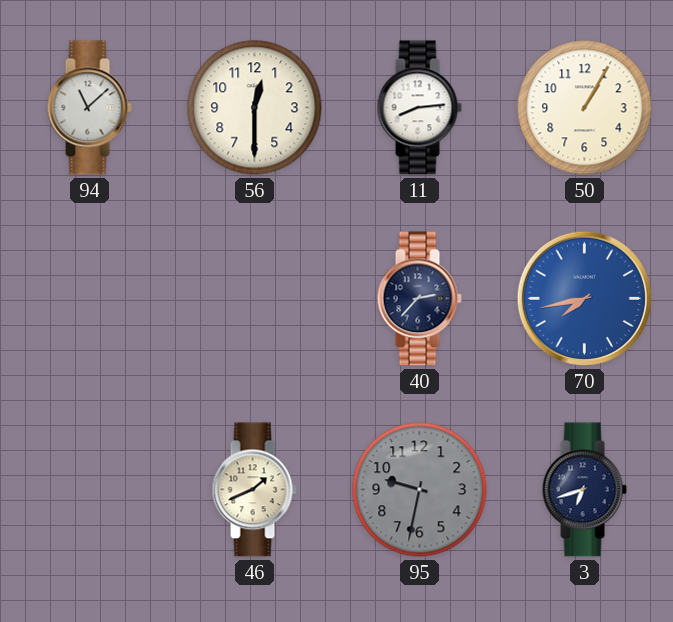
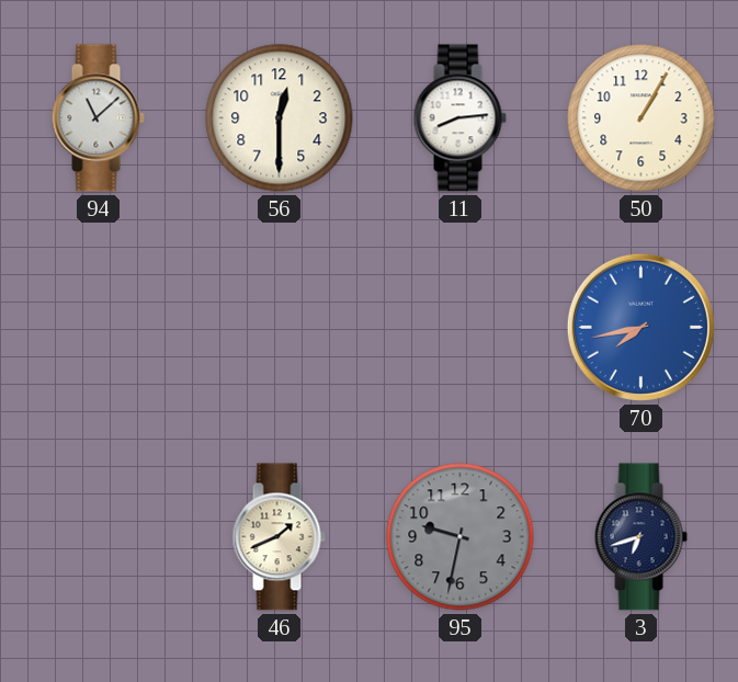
40: 2:37 -> none
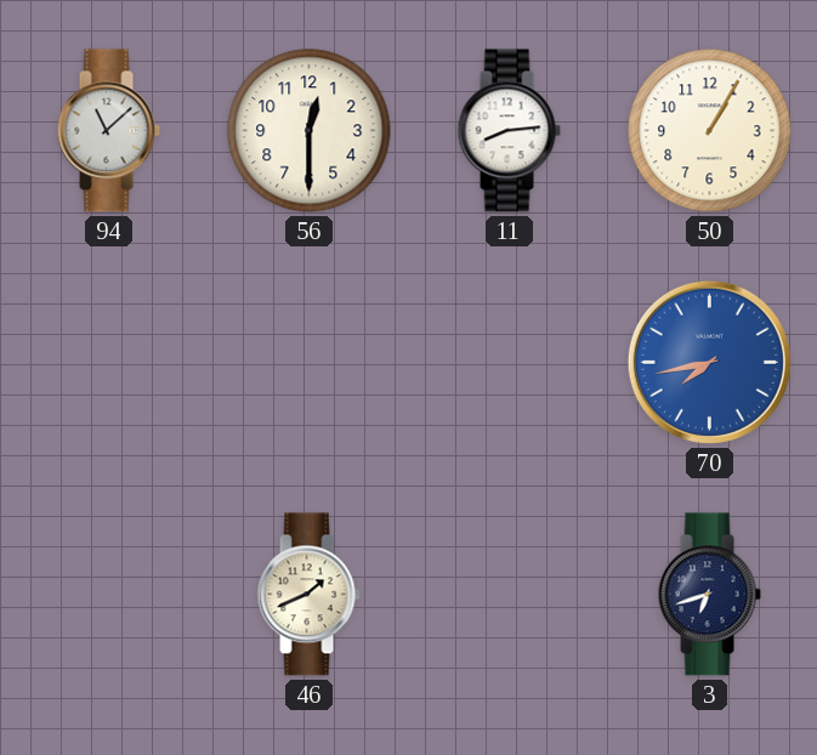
95: 9:32 -> none
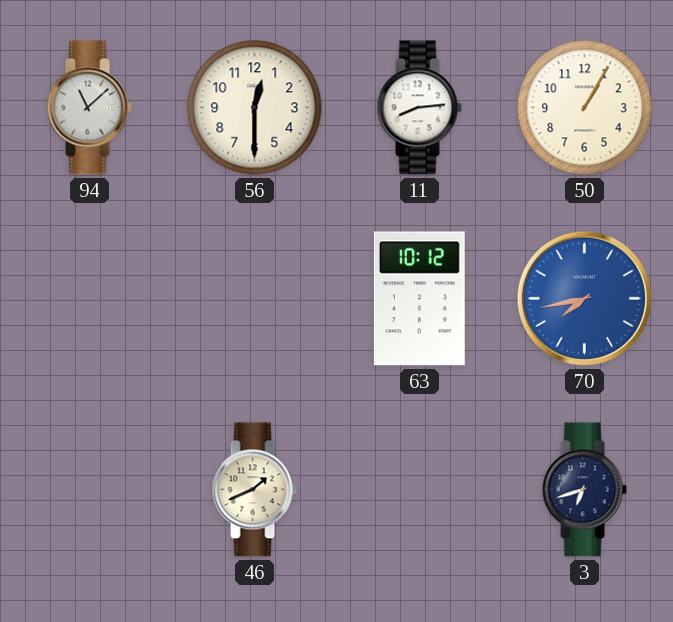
63: none -> 10:12
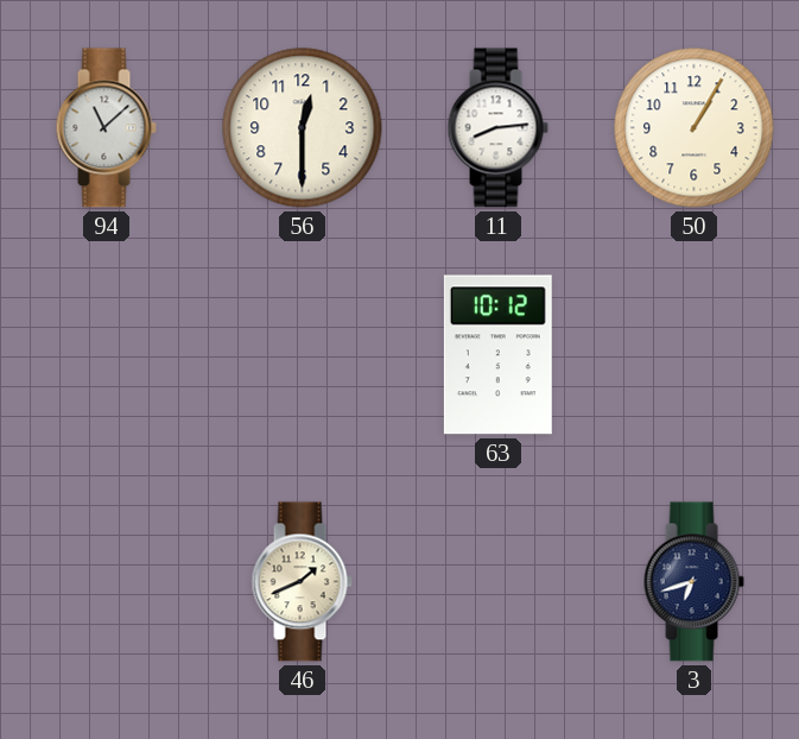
70: 7:43 -> none
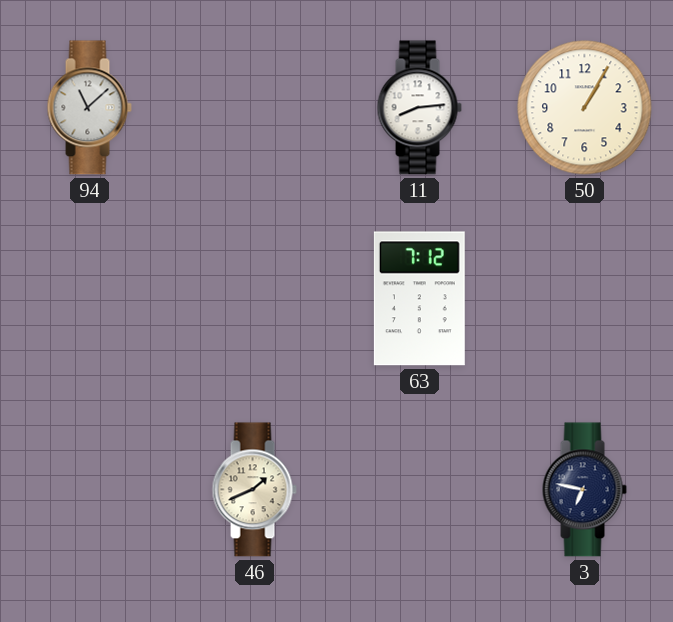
56: 12:30 -> none
63: 10:12 -> 7:12
3: 6:42 -> 6:47
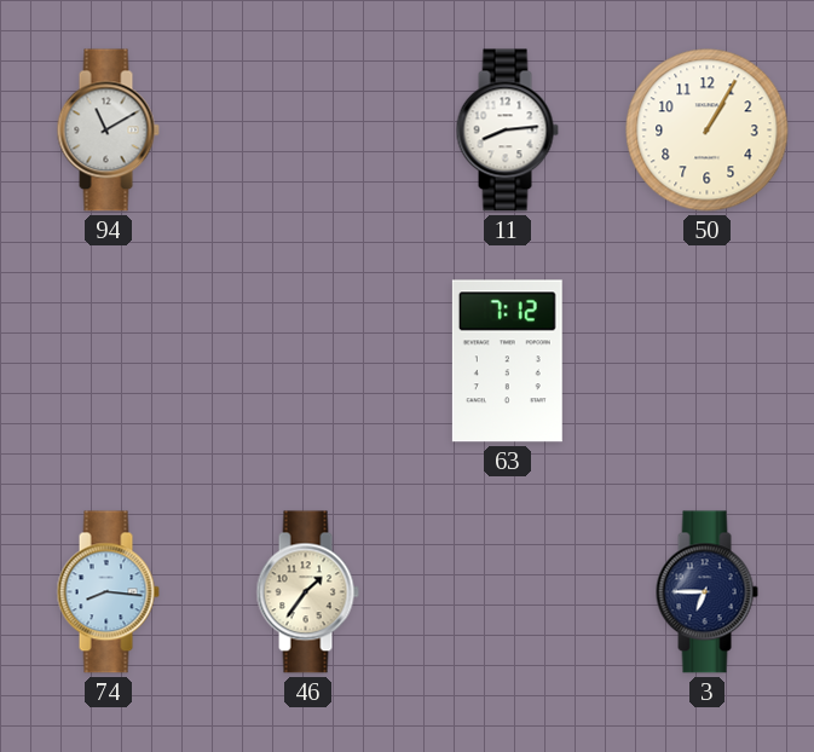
94: 11:08 -> 11:10
74: none -> 8:16
46: 1:41 -> 1:36
3: 6:47 -> 6:45
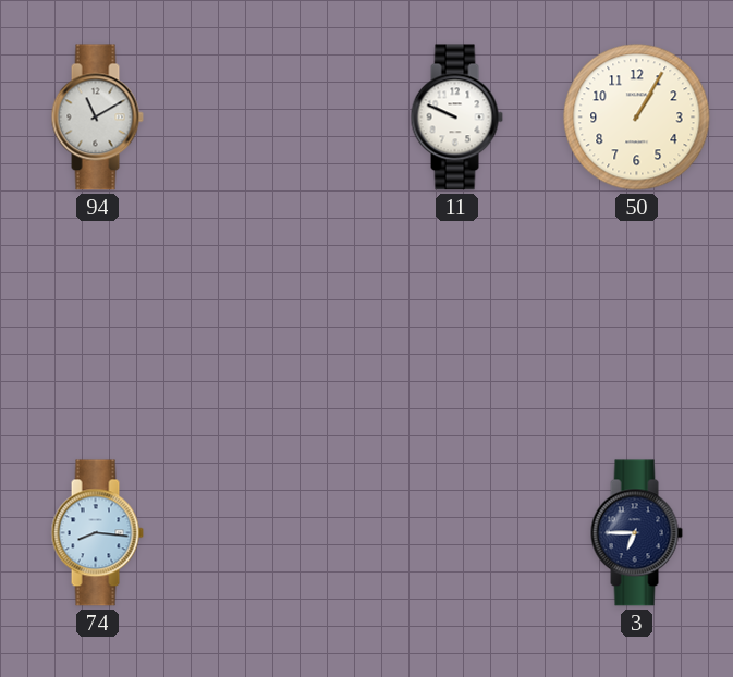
11: 8:14 -> 9:49
63: 7:12 -> none
46: 1:36 -> none
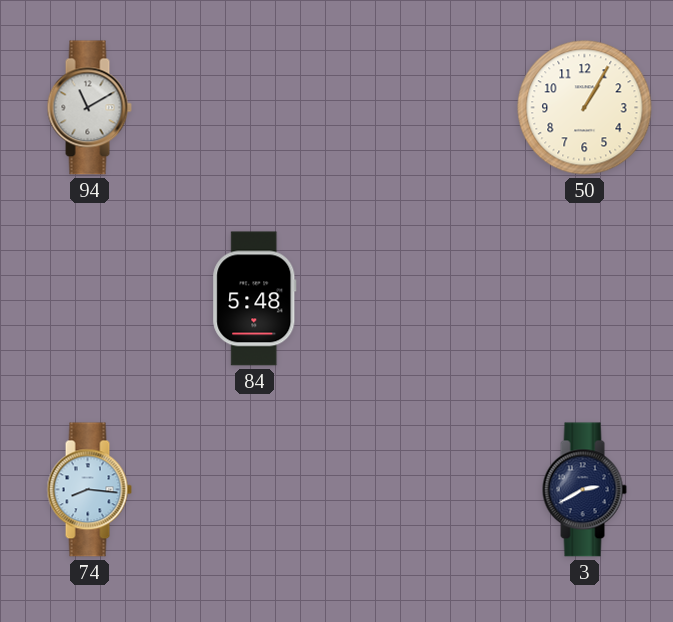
11: 9:49 -> none
84: none -> 5:48
3: 6:45 -> 2:40
